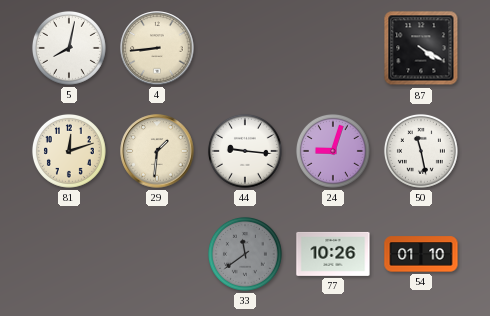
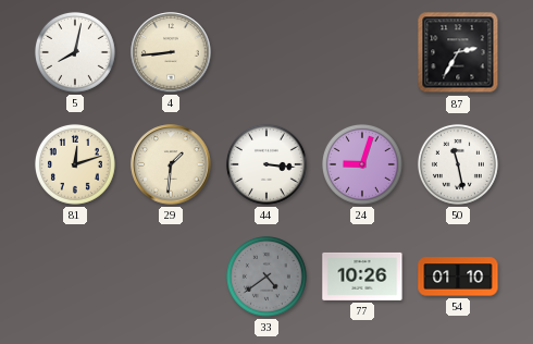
87: 4:20 -> 2:35
44: 9:16 -> 3:16
33: 11:39 -> 4:39
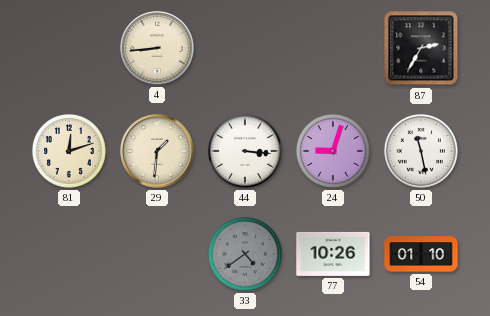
5: 8:02 -> none
